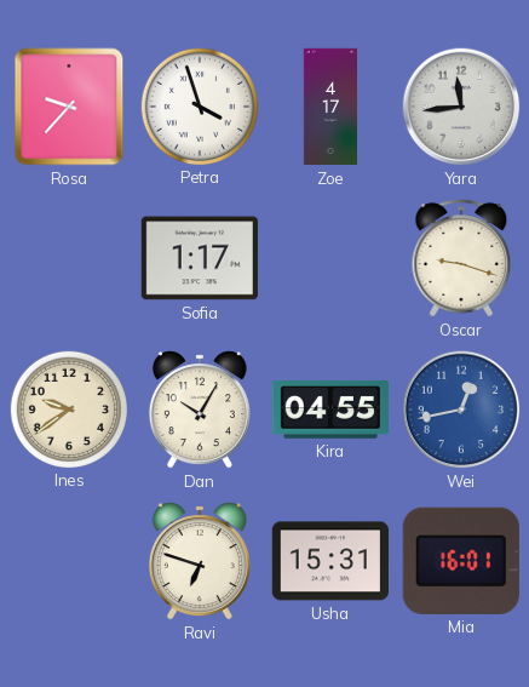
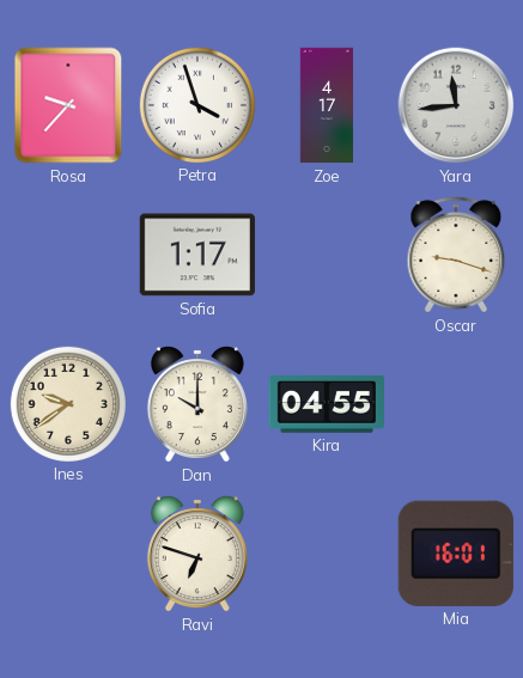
Dan: 10:05 -> 10:00
Wei: 12:43 -> none
Usha: 15:31 -> none
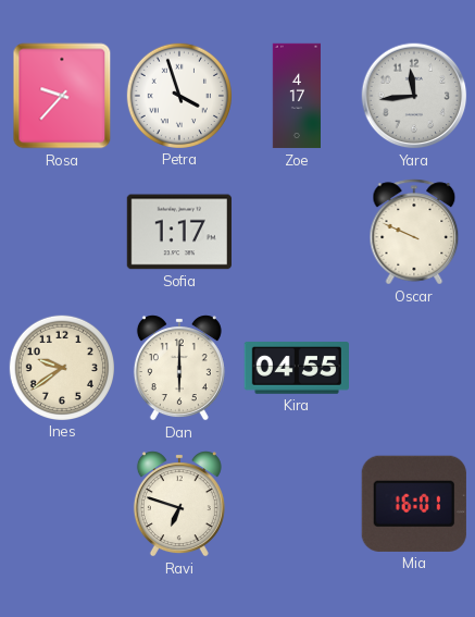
Oscar: 9:18 -> 9:49
Dan: 10:00 -> 6:00
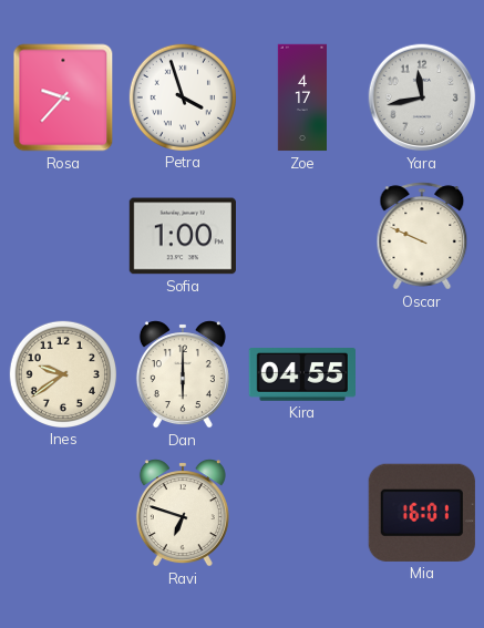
Yara: 11:44 -> 11:43
Sofia: 1:17 -> 1:00
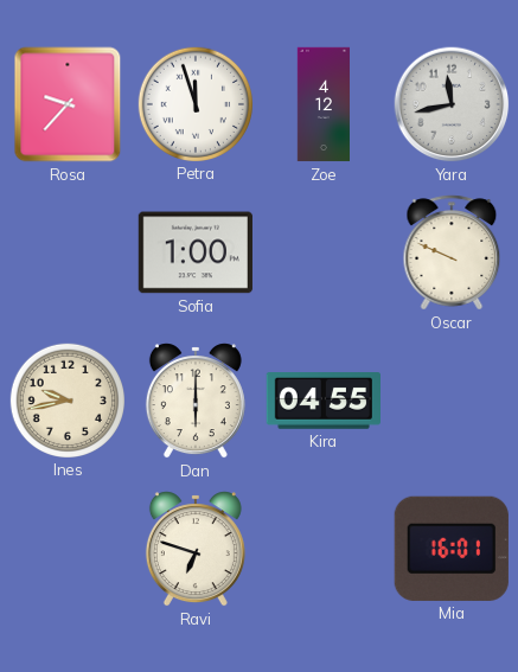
Petra: 3:57 -> 11:57
Zoe: 4:17 -> 4:12
Ines: 9:39 -> 9:43
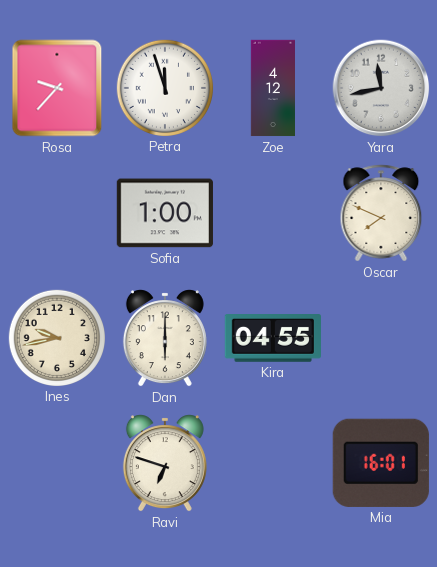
Oscar: 9:49 -> 7:49
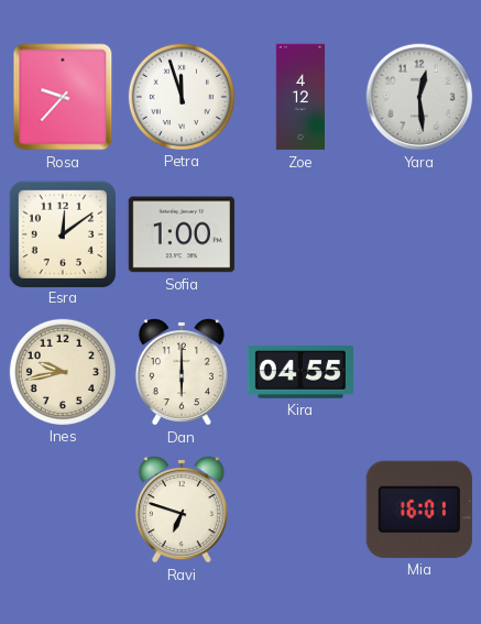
Yara: 11:43 -> 12:29
Esra: none -> 12:09
Oscar: 7:49 -> none
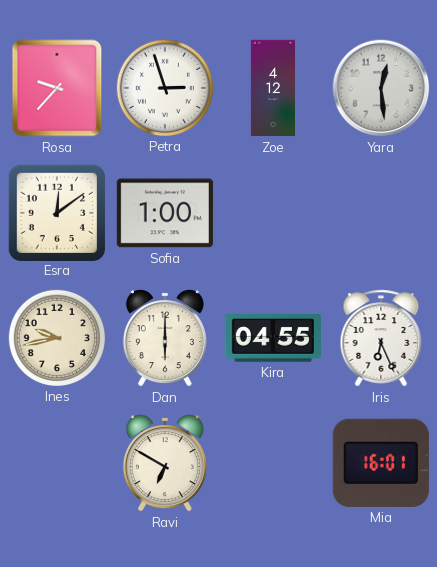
Petra: 11:57 -> 2:57
Iris: none -> 6:26
Ravi: 6:48 -> 6:50
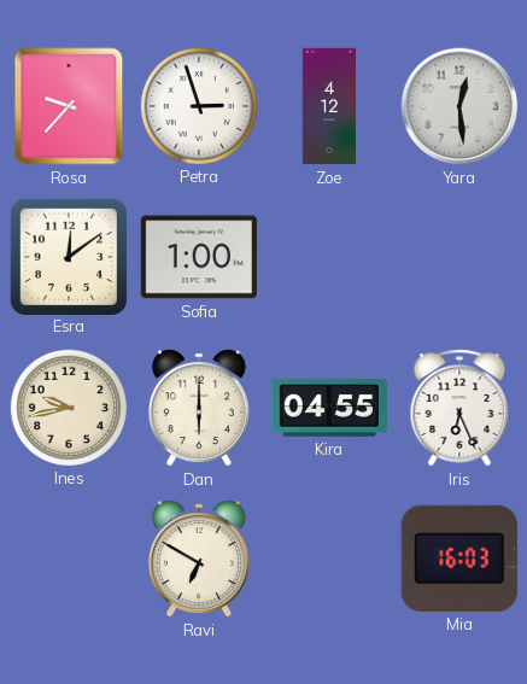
Mia: 16:01 -> 16:03
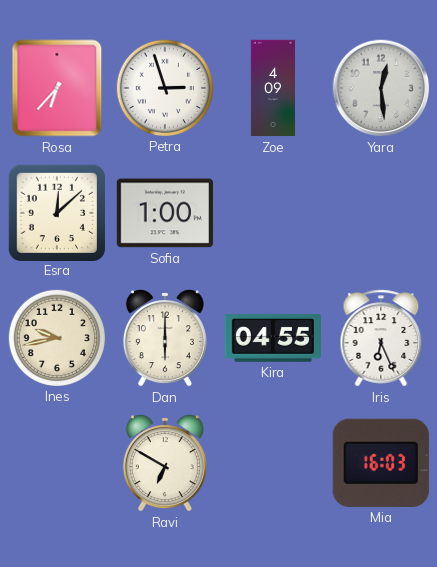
Rosa: 9:37 -> 6:37
Zoe: 4:12 -> 4:09
Esra: 12:09 -> 12:08
